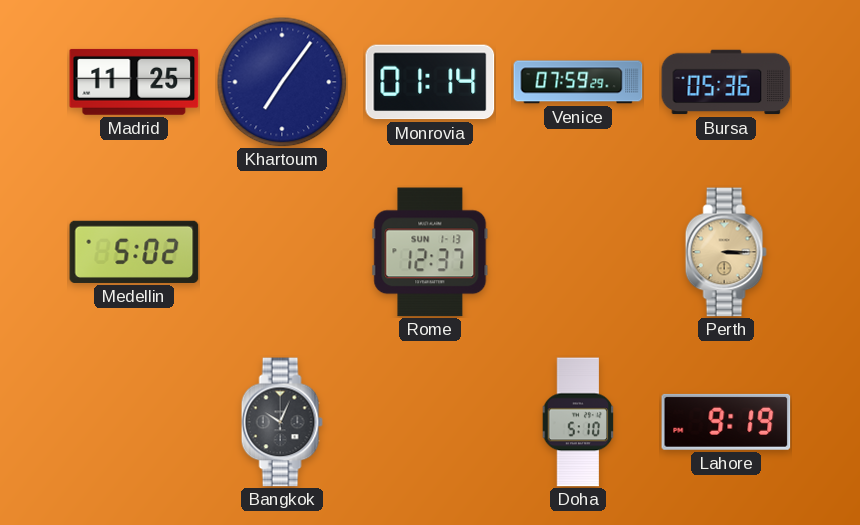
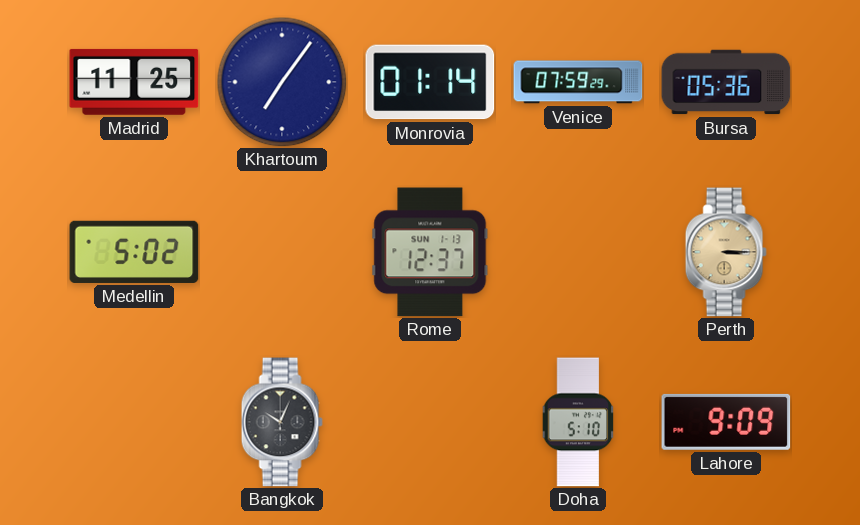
Lahore: 9:19 -> 9:09
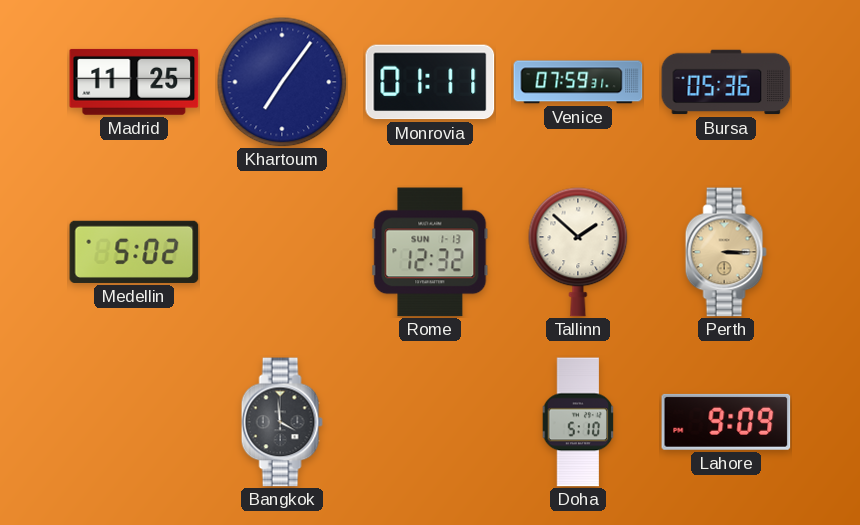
Monrovia: 01:14 -> 01:11
Venice: 07:59:29 -> 07:59:31
Rome: 12:37 -> 12:32
Tallinn: none -> 1:52
Bangkok: 10:04 -> 3:59
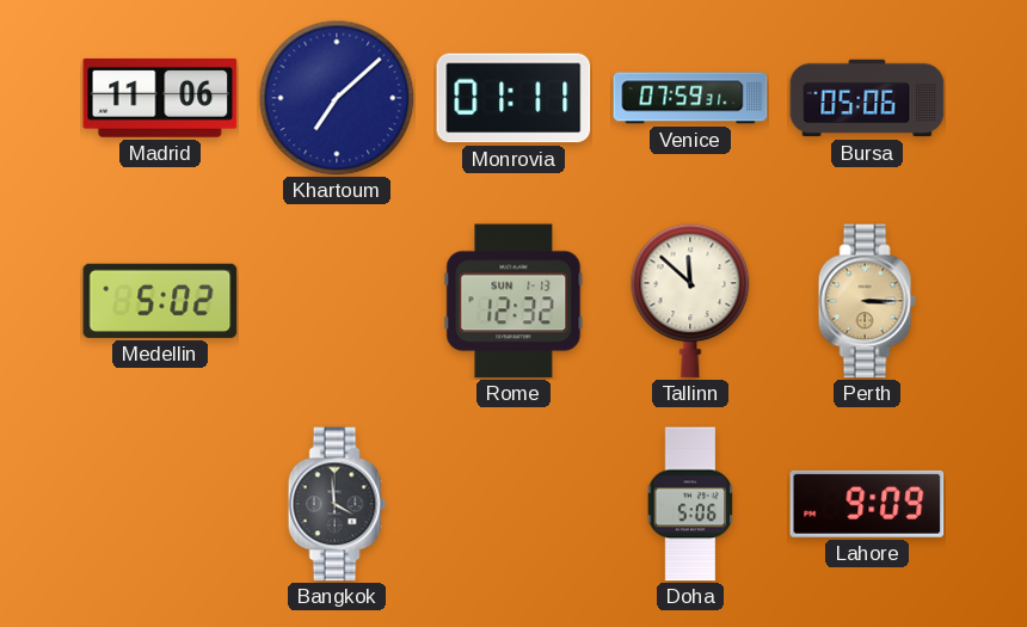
Madrid: 11:25 -> 11:06
Khartoum: 7:06 -> 7:08
Bursa: 05:36 -> 05:06
Tallinn: 1:52 -> 11:52
Doha: 5:10 -> 5:06
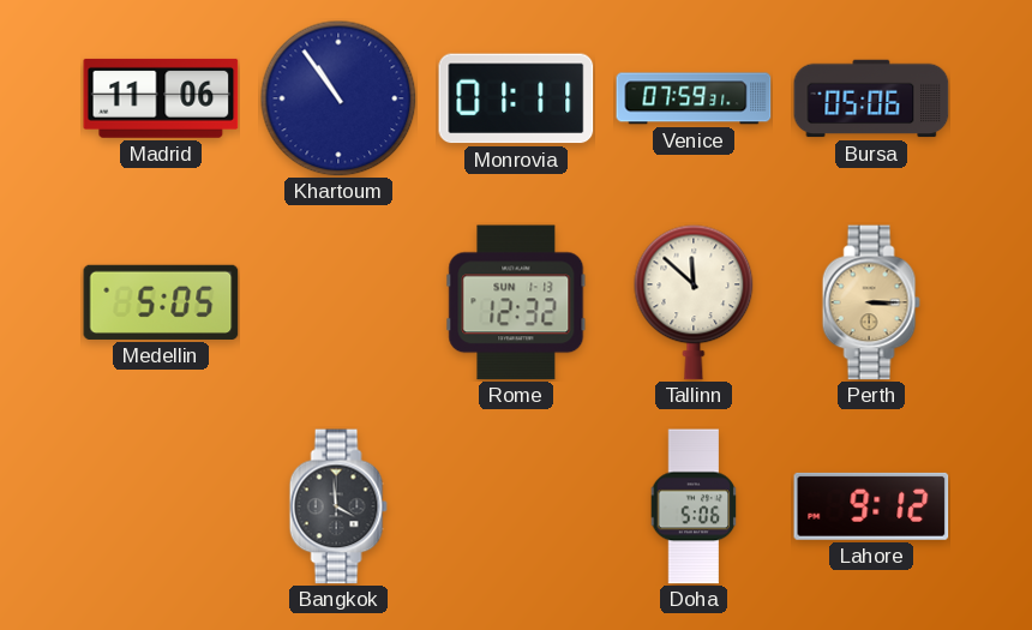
Khartoum: 7:08 -> 10:54
Medellin: 5:02 -> 5:05
Lahore: 9:09 -> 9:12
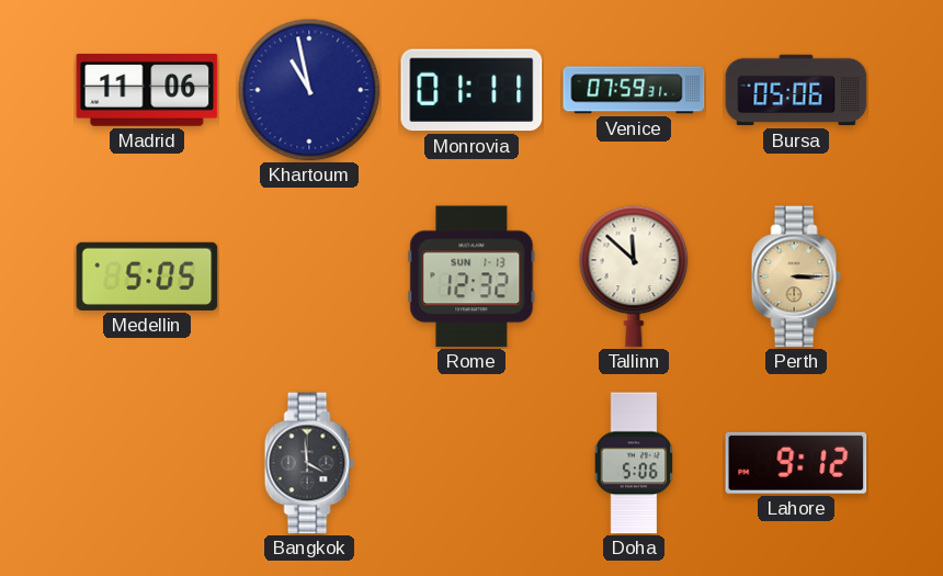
Khartoum: 10:54 -> 10:58
